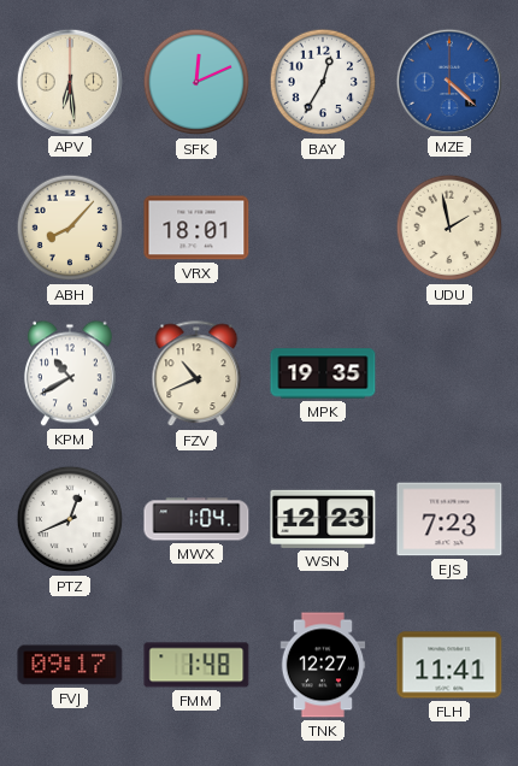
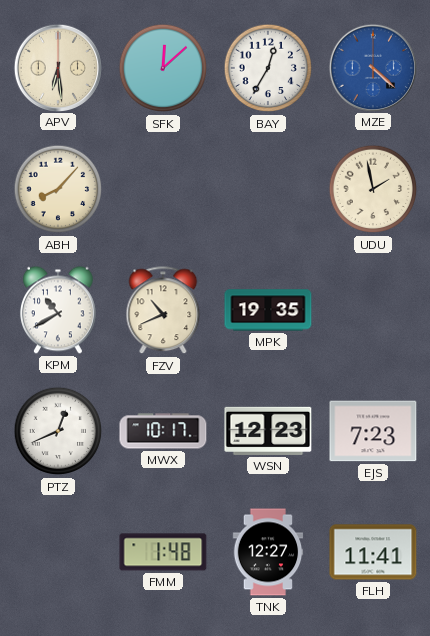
SFK: 12:11 -> 12:08
VRX: 18:01 -> none
MWX: 1:04 -> 10:17
FVJ: 09:17 -> none
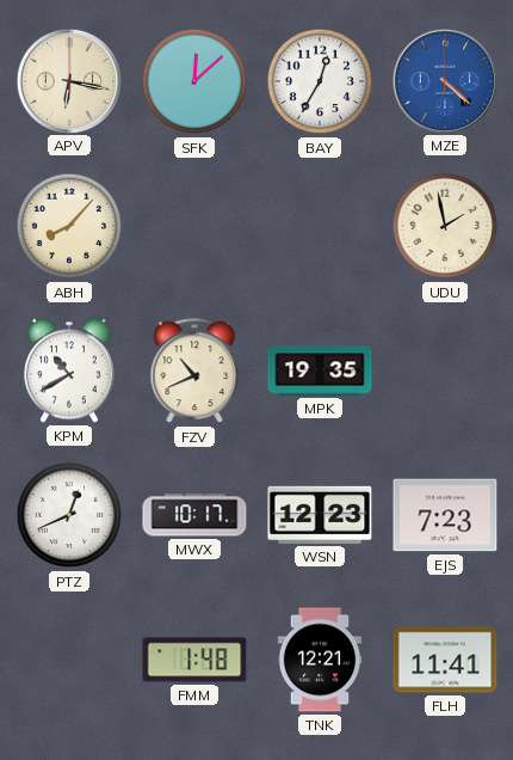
APV: 6:29 -> 6:17
TNK: 12:27 -> 12:21
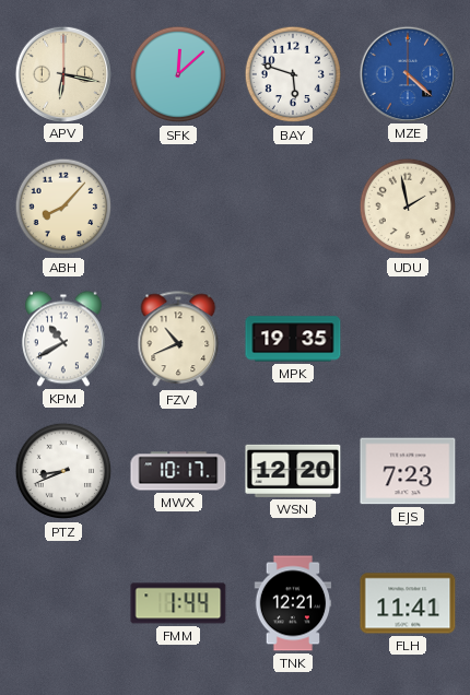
BAY: 12:35 -> 5:48
PTZ: 12:41 -> 8:41
WSN: 12:23 -> 12:20
FMM: 1:48 -> 1:44
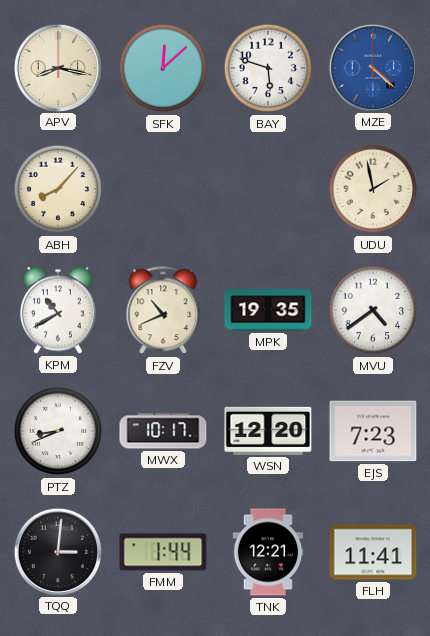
APV: 6:17 -> 8:17
MVU: none -> 4:39
TQQ: none -> 3:01
